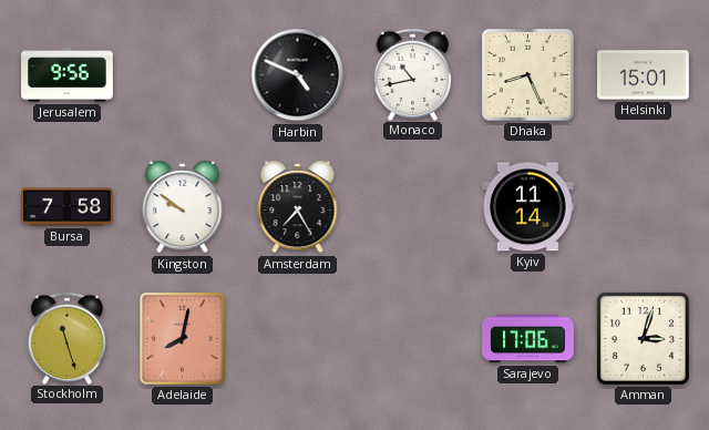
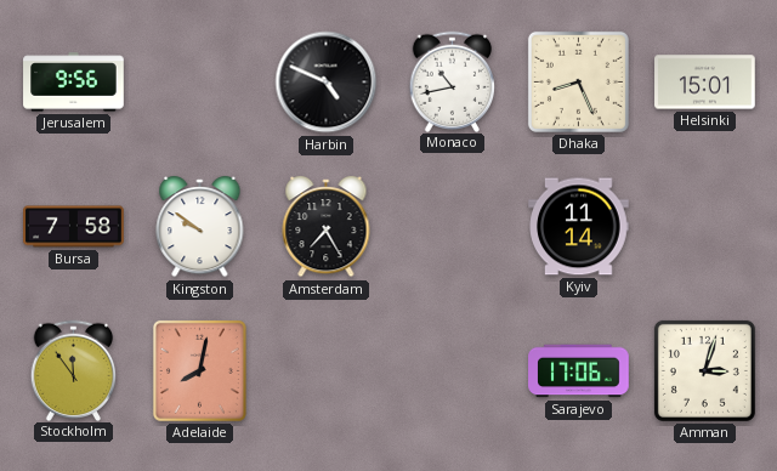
Stockholm: 11:27 -> 11:54
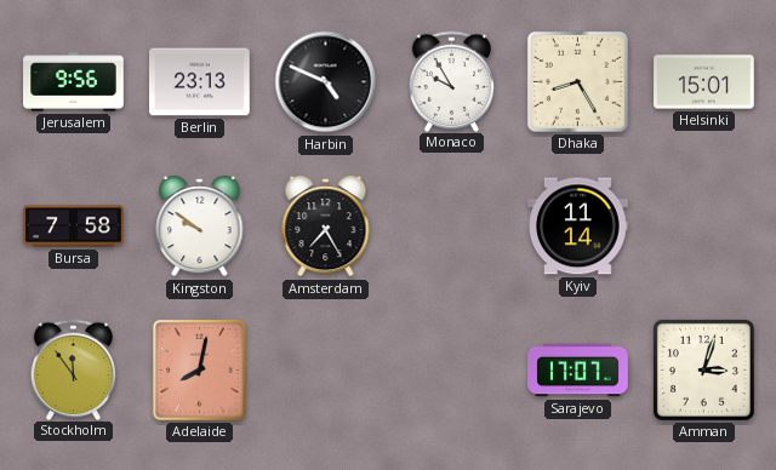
Berlin: none -> 23:13
Monaco: 10:43 -> 9:55
Dhaka: 8:26 -> 8:25
Sarajevo: 17:06 -> 17:07
